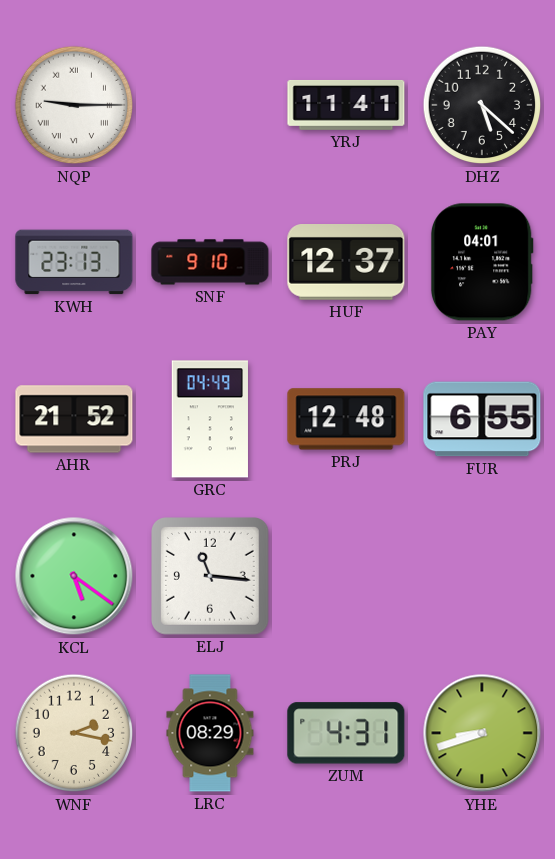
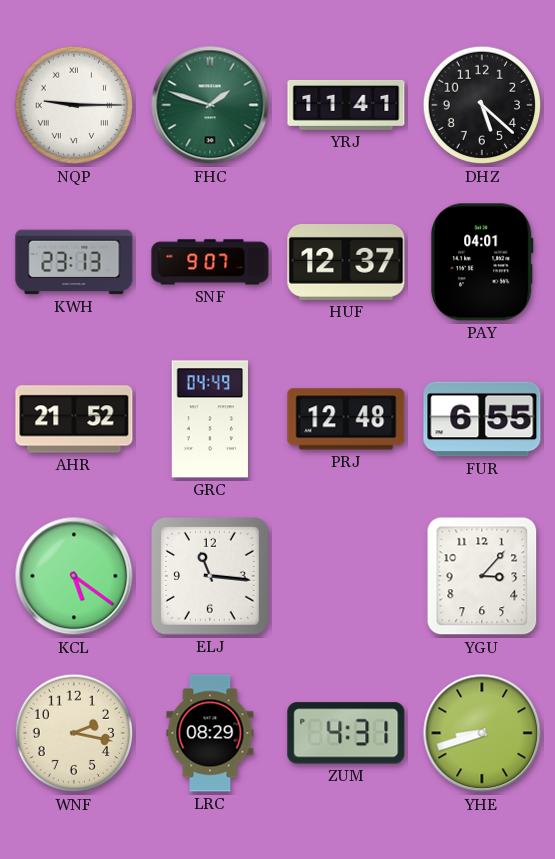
FHC: none -> 1:48
SNF: 9:10 -> 9:07
YGU: none -> 3:07
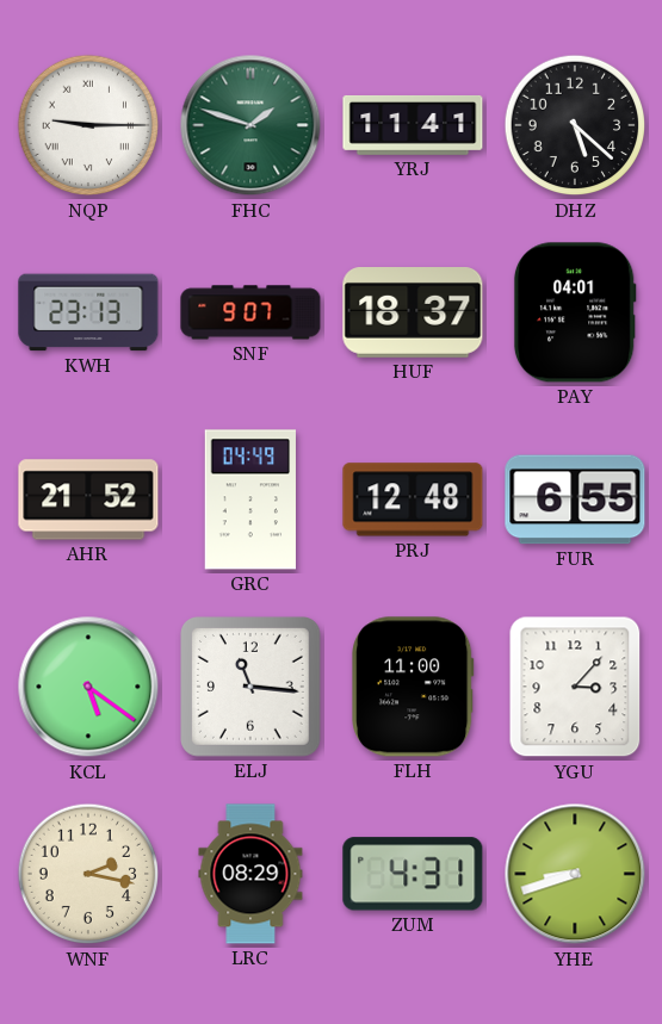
HUF: 12:37 -> 18:37
FLH: none -> 11:00
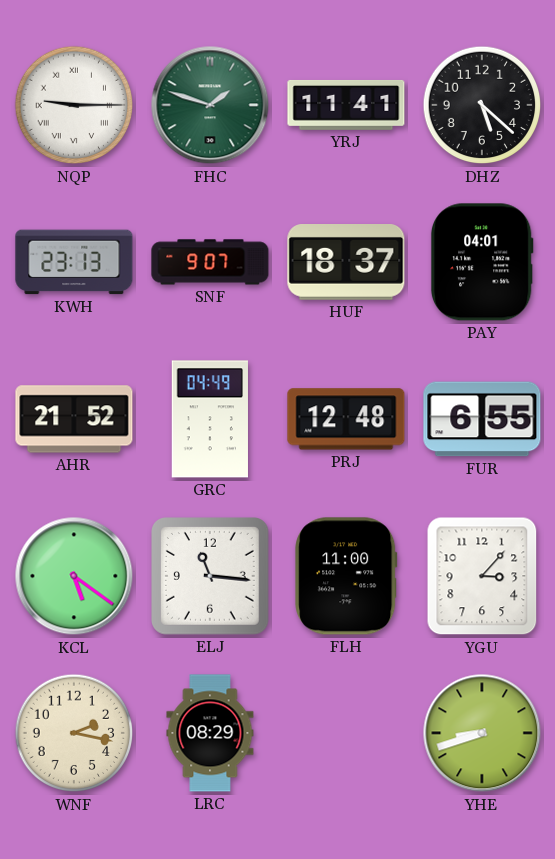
ZUM: 4:31 -> none
